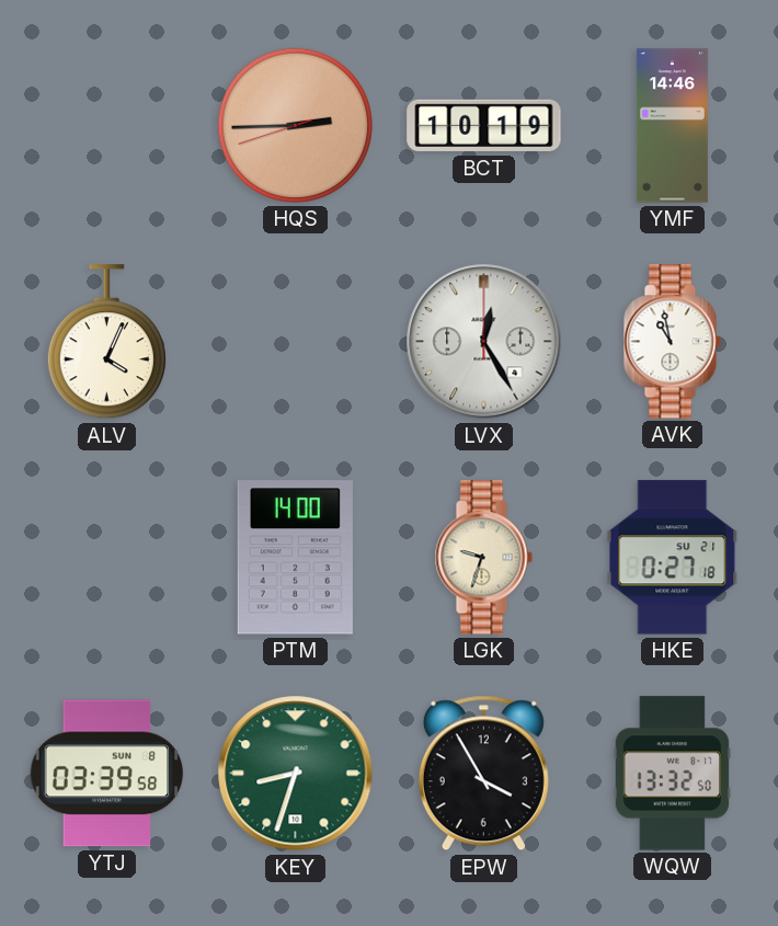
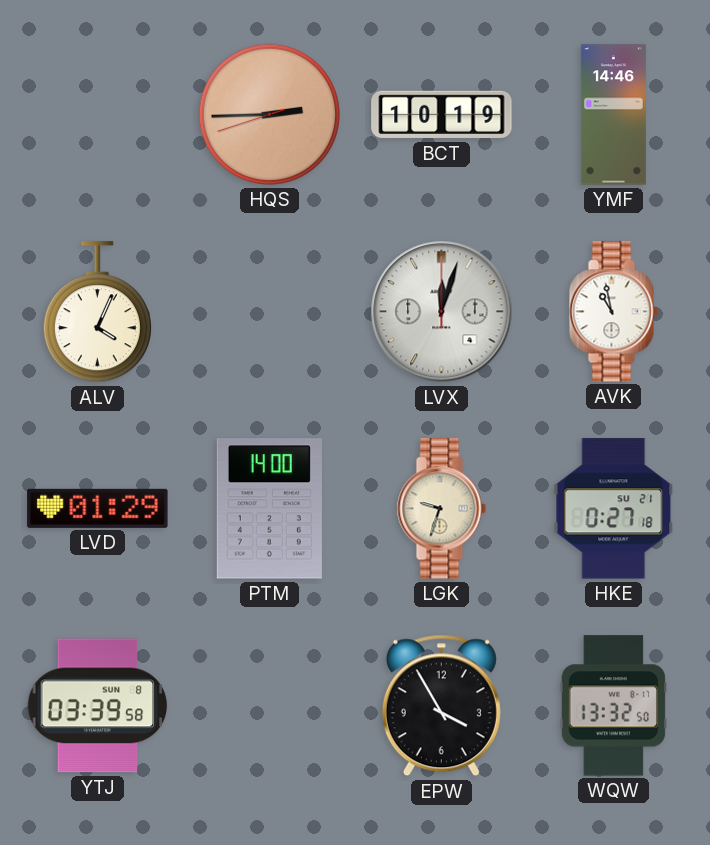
LVX: 12:25 -> 12:03
LVD: none -> 01:29
KEY: 8:33 -> none
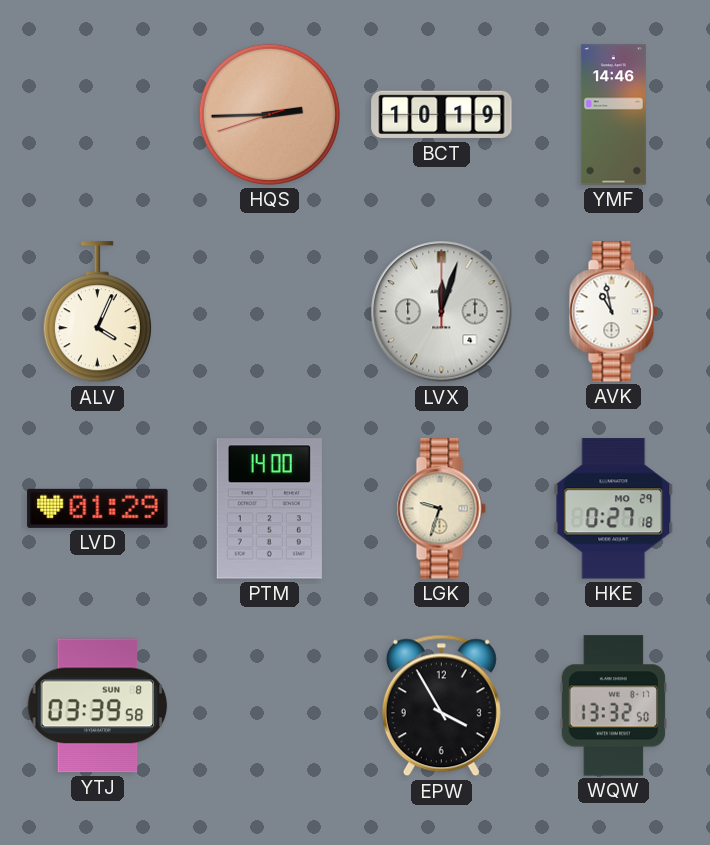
HKE date: SU 21 -> MO 29
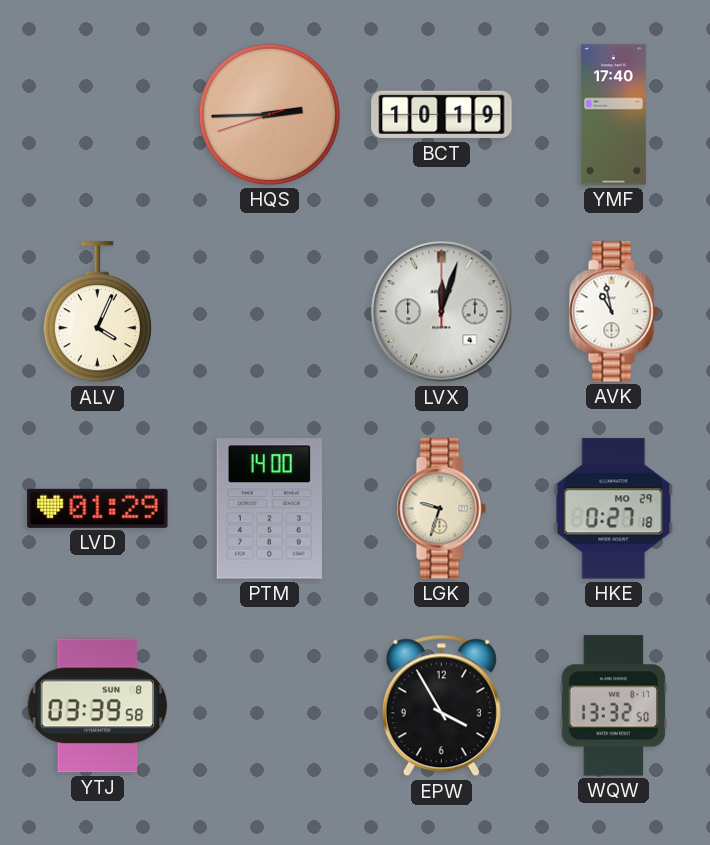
YMF: 14:46 -> 17:40
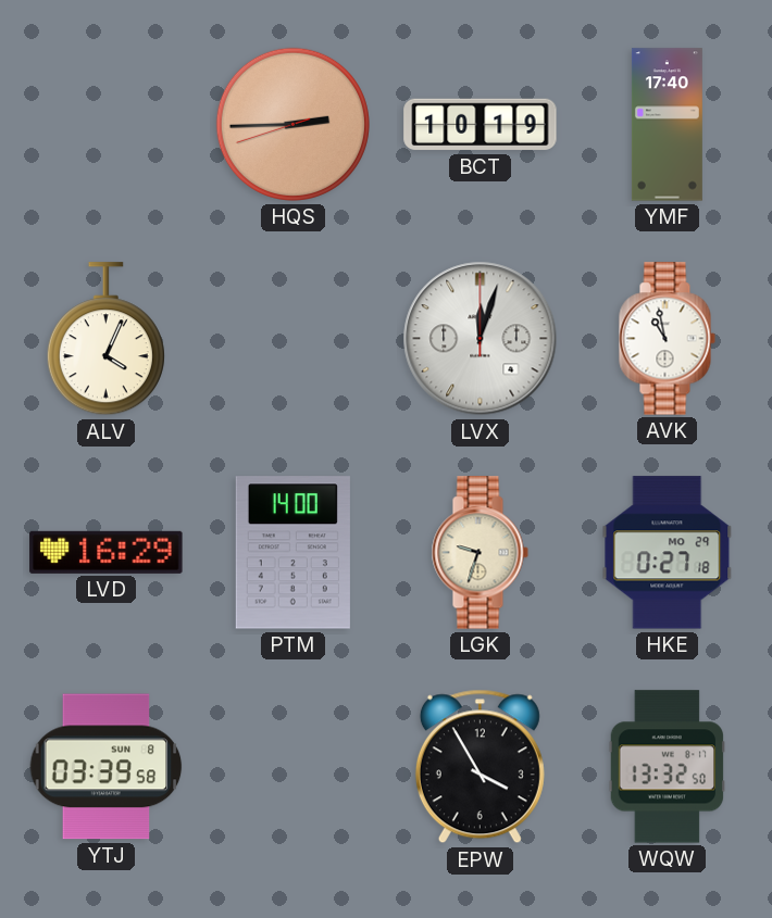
LVD: 01:29 -> 16:29
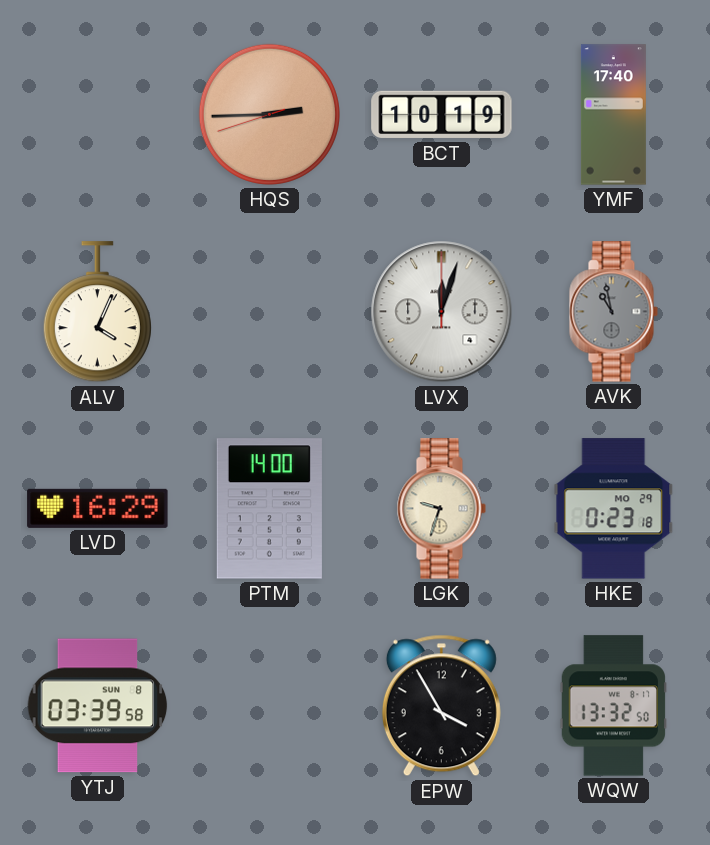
AVK dial: white -> grey
HKE: 0:27 -> 0:23
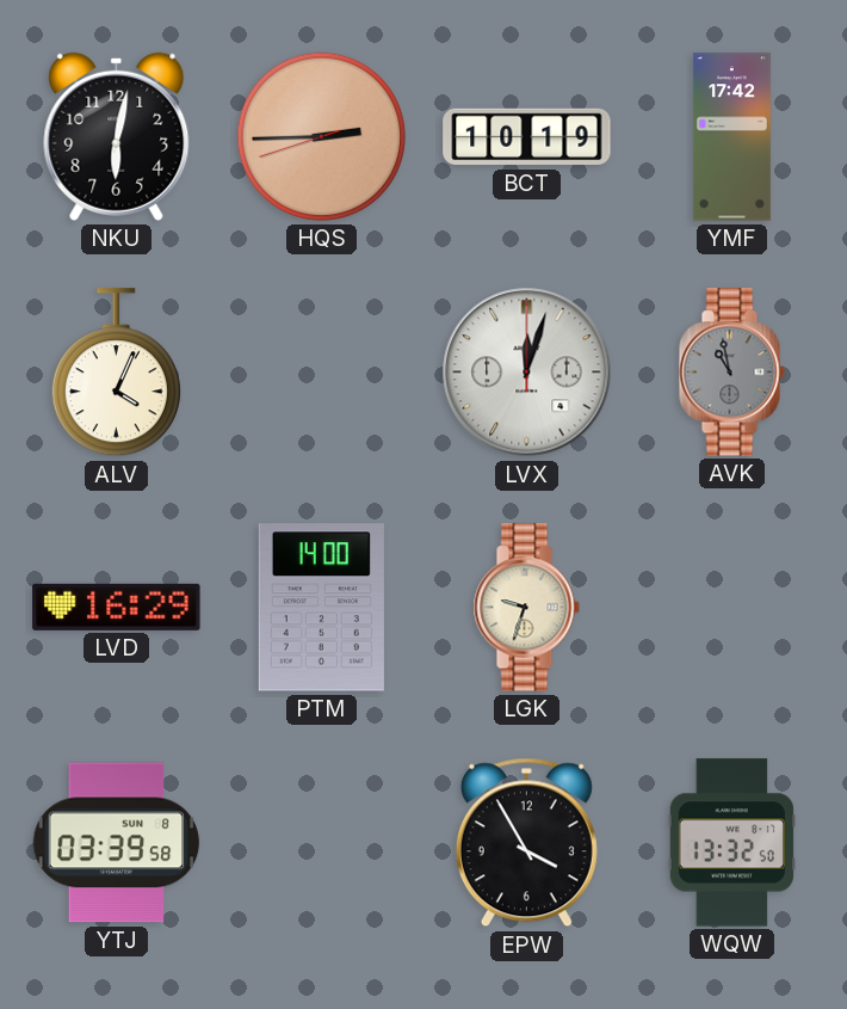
NKU: none -> 6:02
YMF: 17:40 -> 17:42
HKE: 0:23 -> none
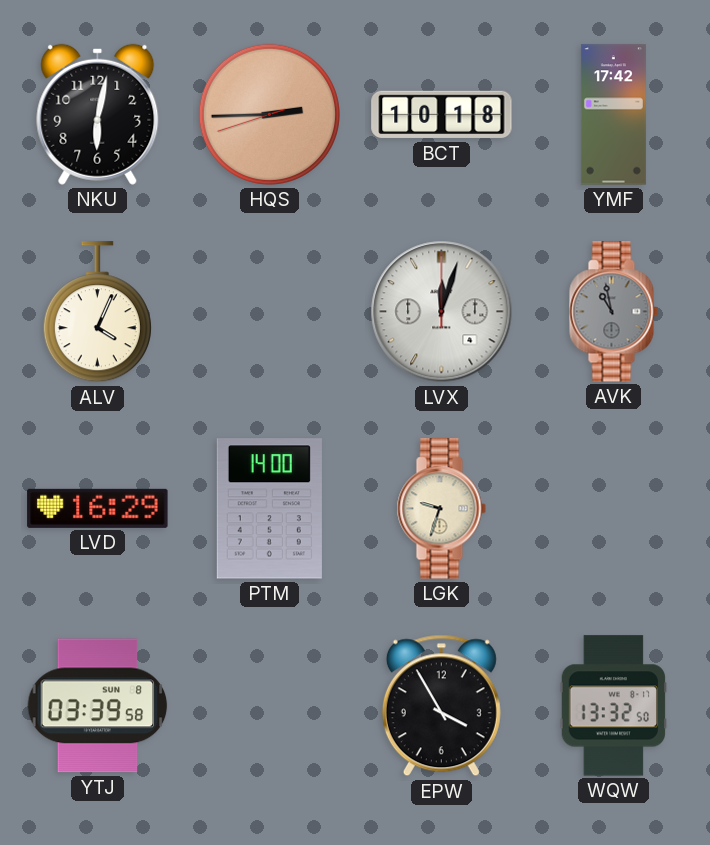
BCT: 10:19 -> 10:18
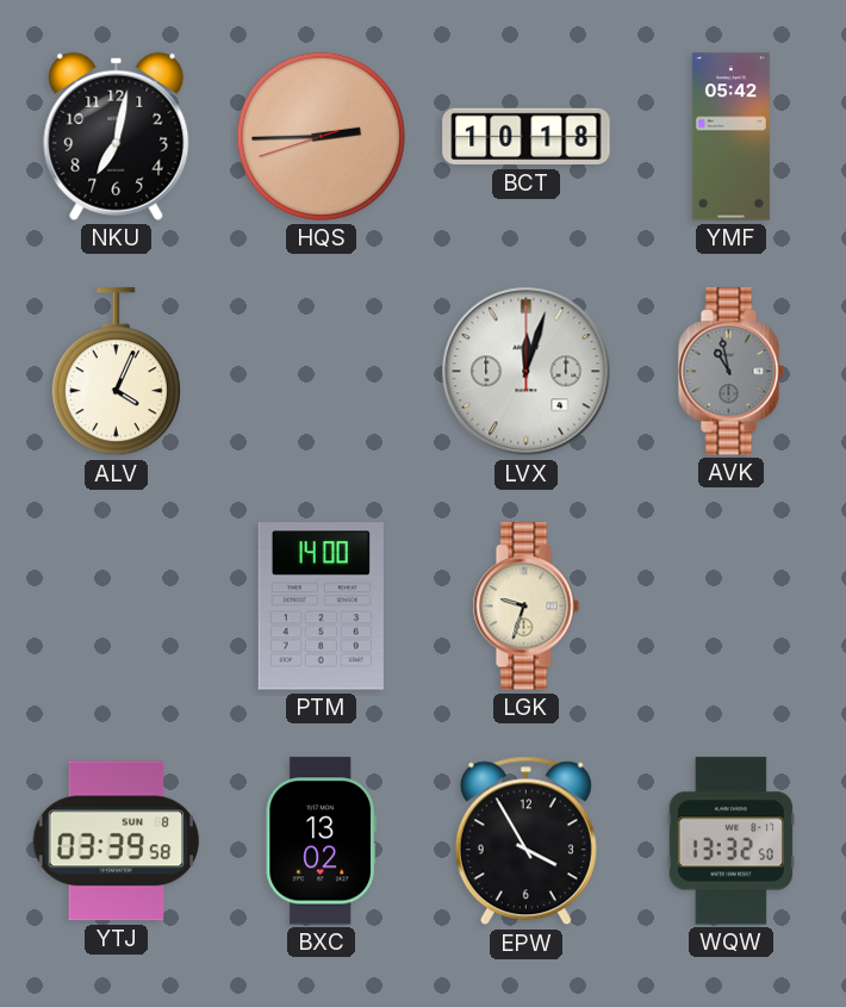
NKU: 6:02 -> 7:02
YMF: 17:42 -> 05:42
LVD: 16:29 -> none
BXC: none -> 13:02
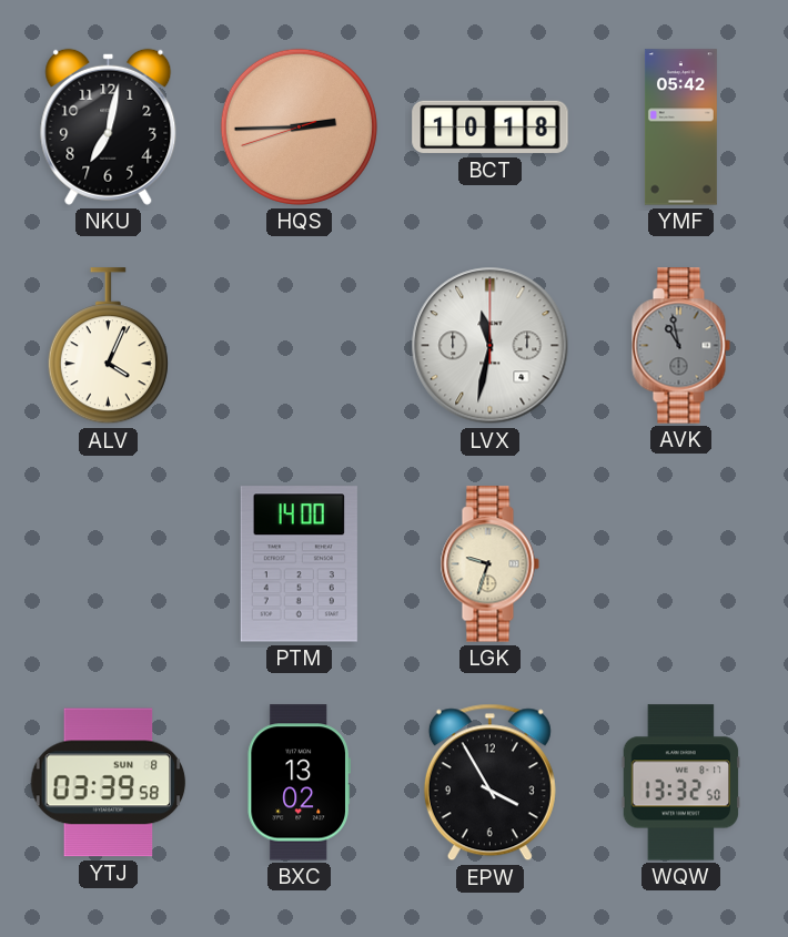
LVX: 12:03 -> 11:32
